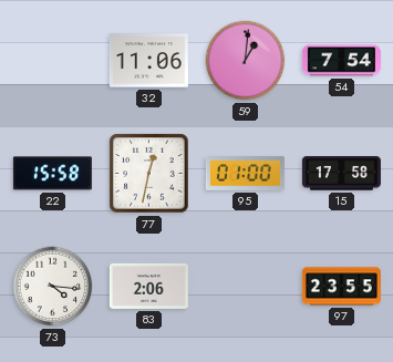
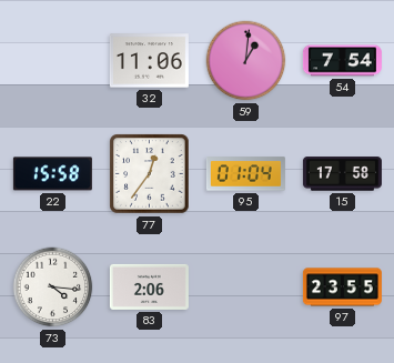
77: 12:32 -> 12:36
95: 01:00 -> 01:04
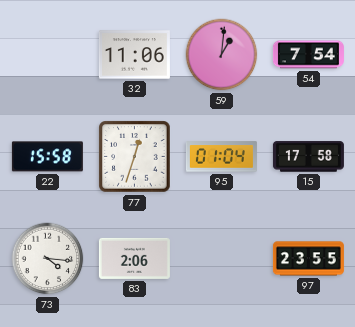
77: 12:36 -> 12:33
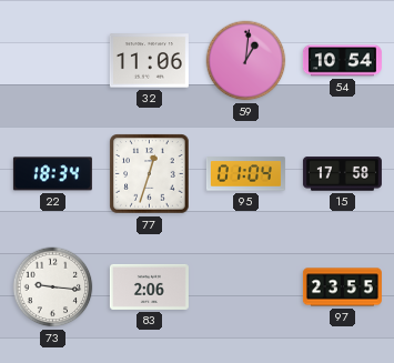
54: 7:54 -> 10:54
22: 15:58 -> 18:34
73: 4:16 -> 9:16
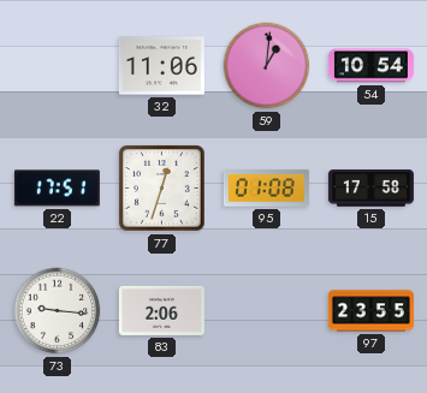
22: 18:34 -> 17:51
95: 01:04 -> 01:08
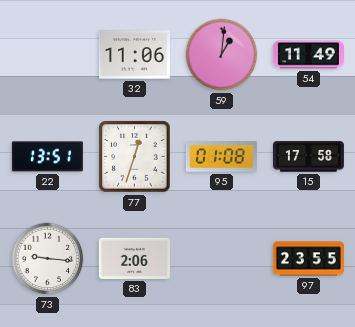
54: 10:54 -> 11:49
22: 17:51 -> 13:51
